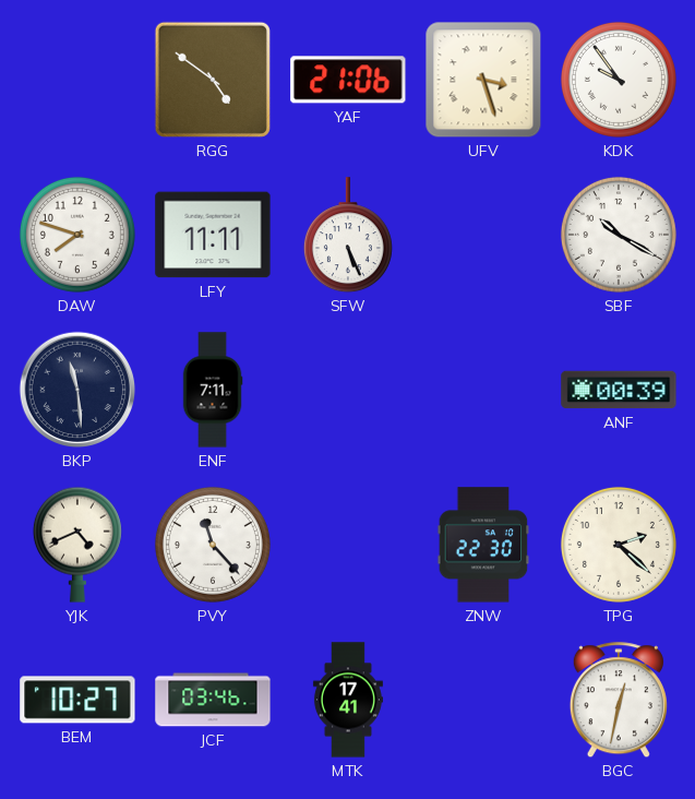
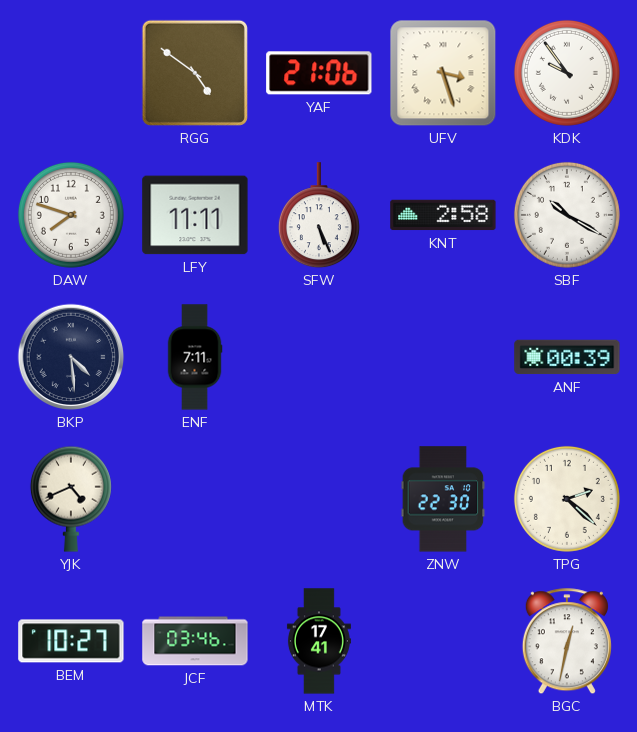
KNT: none -> 2:58
BKP: 11:29 -> 4:29
PVY: 11:23 -> none
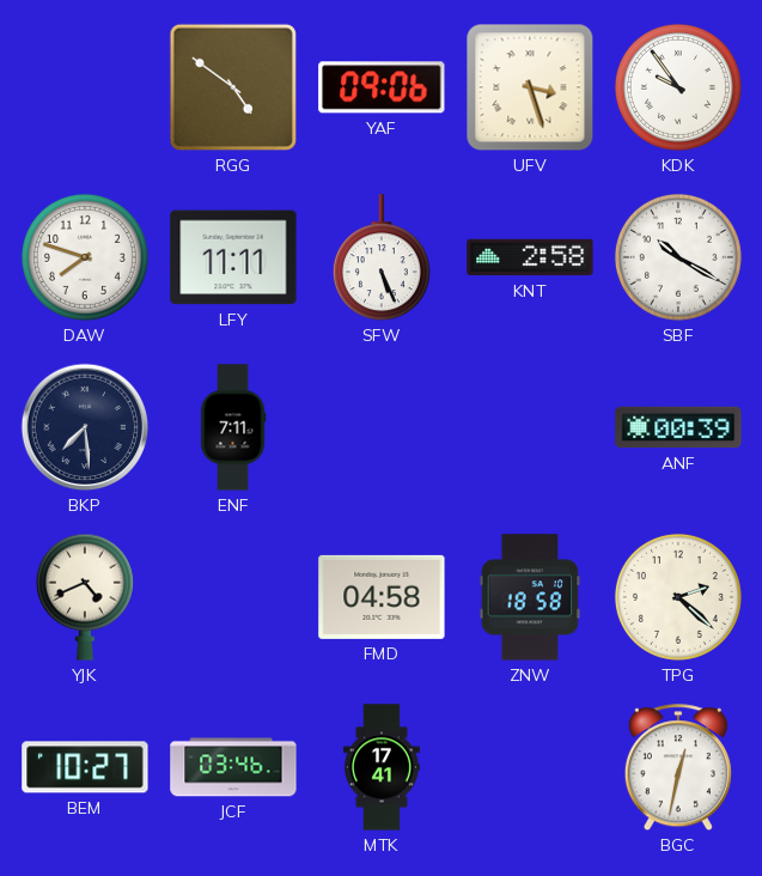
YAF: 21:06 -> 09:06
BKP: 4:29 -> 7:29
FMD: none -> 04:58
ZNW: 22:30 -> 18:58
